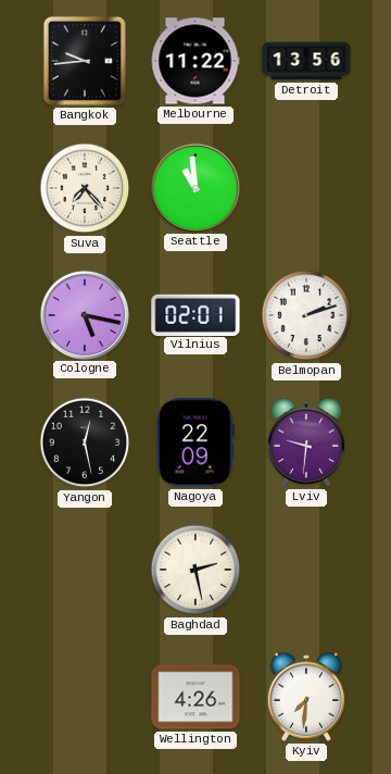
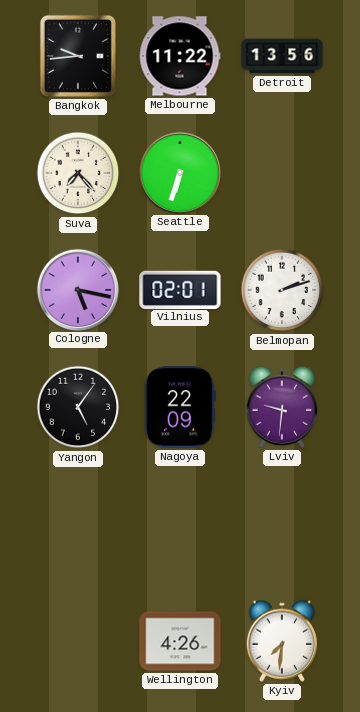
Seattle: 10:59 -> 6:33
Yangon: 12:28 -> 5:06
Baghdad: 2:28 -> none
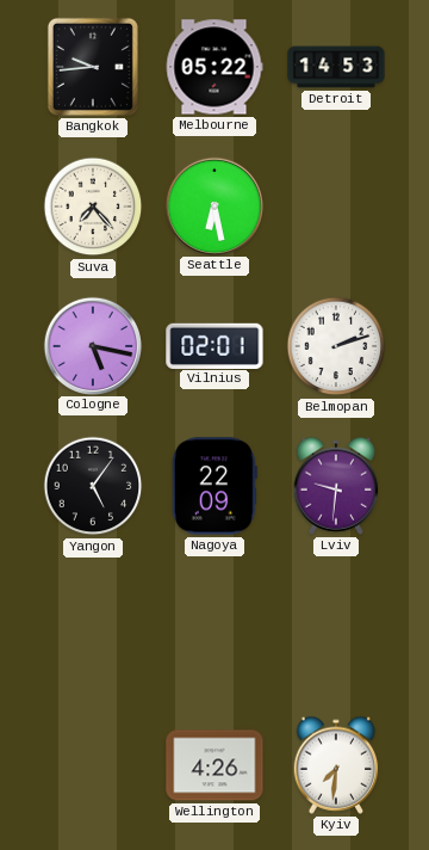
Melbourne: 11:22 -> 05:22
Detroit: 13:56 -> 14:53
Seattle: 6:33 -> 6:28
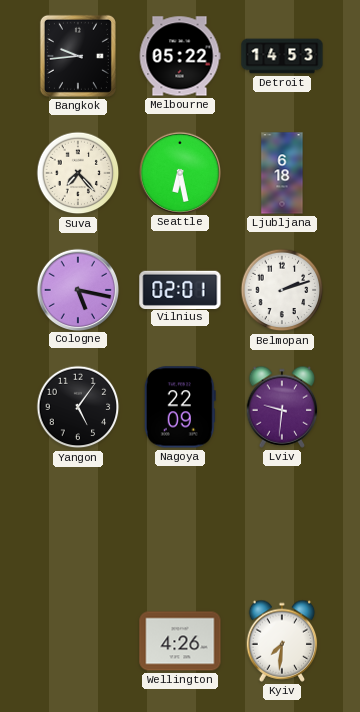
Ljubljana: none -> 6:18
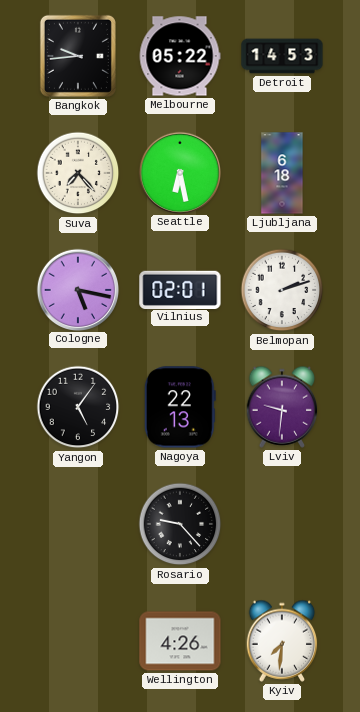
Nagoya: 22:09 -> 22:13
Rosario: none -> 9:23
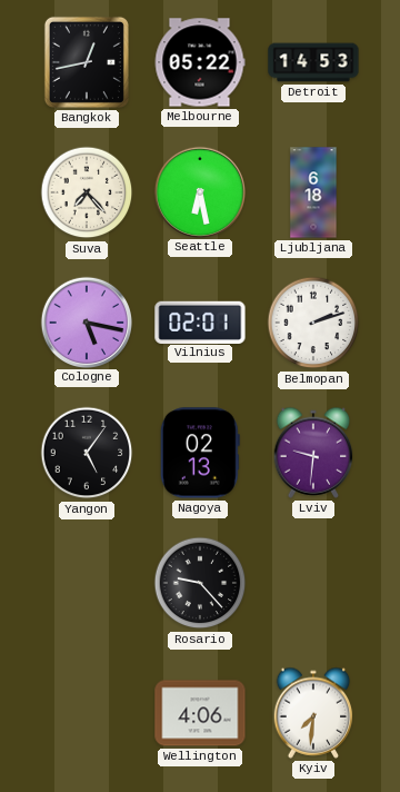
Bangkok: 9:44 -> 12:43
Nagoya: 22:13 -> 02:13
Wellington: 4:26 -> 4:06
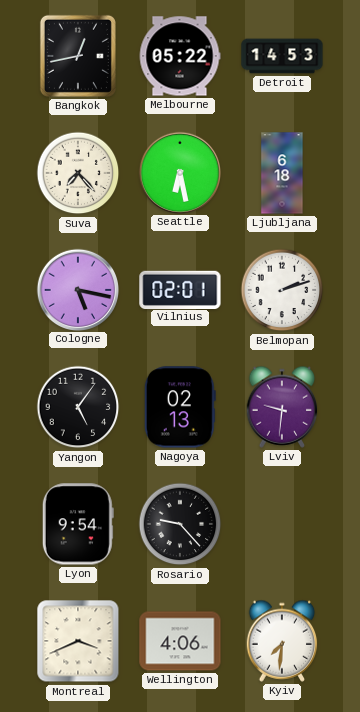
Lyon: none -> 9:54
Montreal: none -> 3:41
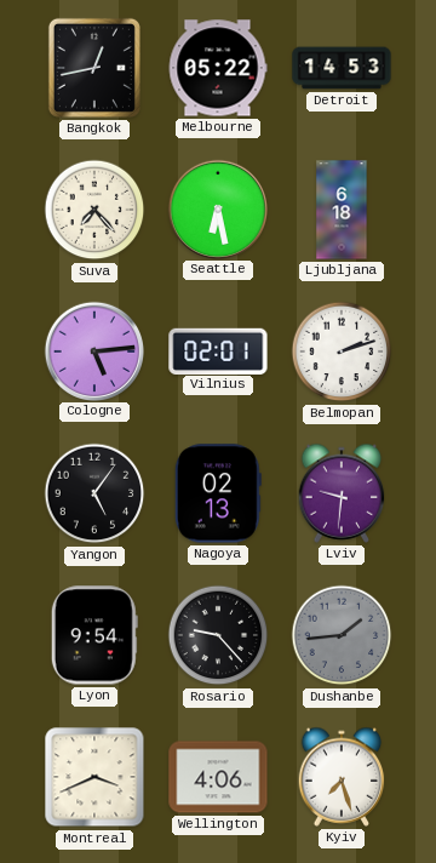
Cologne: 5:17 -> 5:14
Dushanbe: none -> 1:44
Kyiv: 7:31 -> 7:27
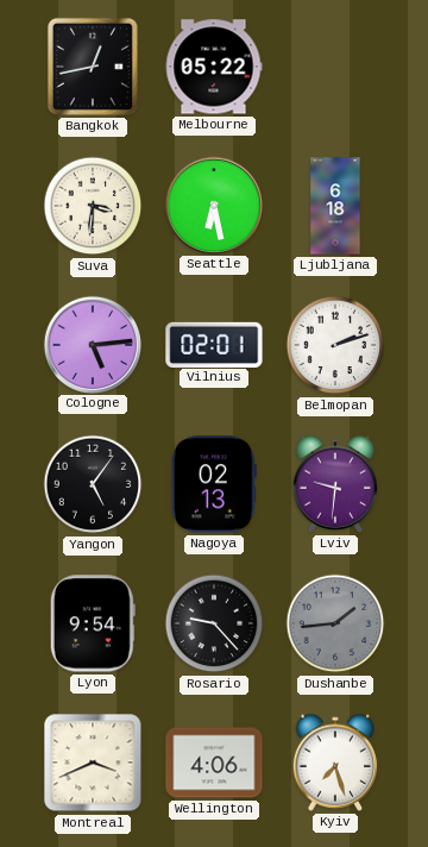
Detroit: 14:53 -> none
Suva: 7:23 -> 3:31
